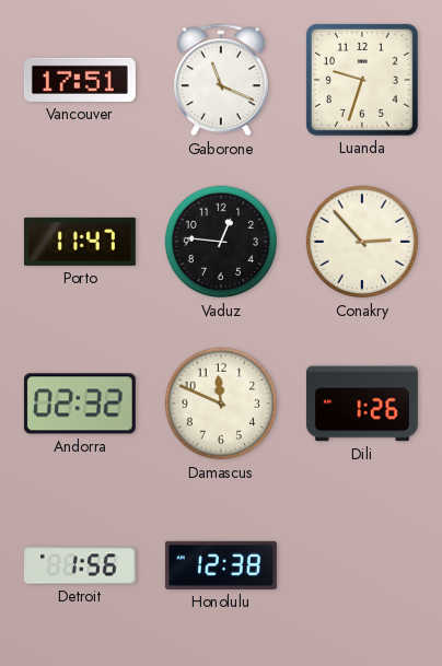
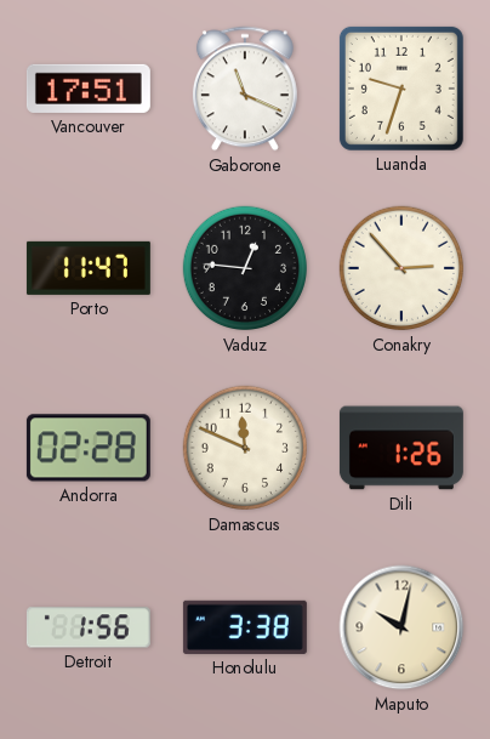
Andorra: 02:32 -> 02:28
Honolulu: 12:38 -> 3:38
Maputo: none -> 10:02
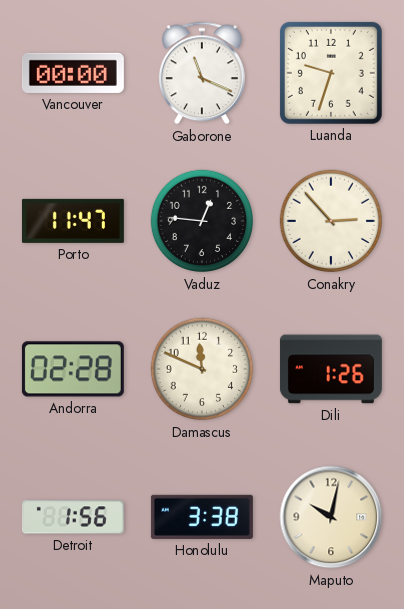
Vancouver: 17:51 -> 00:00
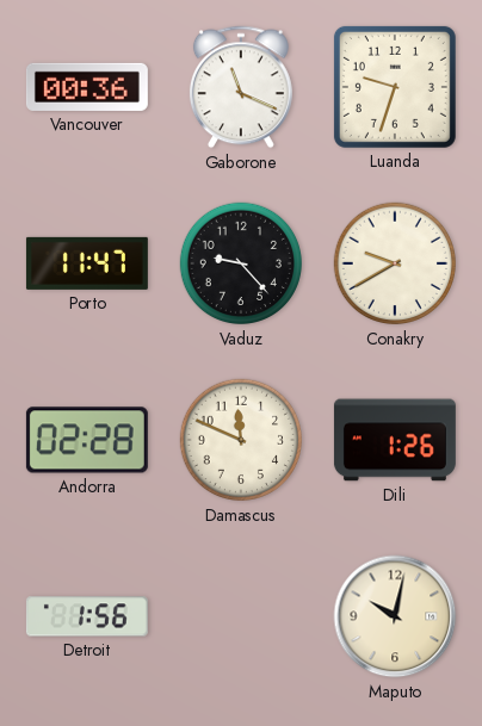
Vancouver: 00:00 -> 00:36
Vaduz: 12:46 -> 9:23
Conakry: 2:53 -> 9:40
Honolulu: 3:38 -> none
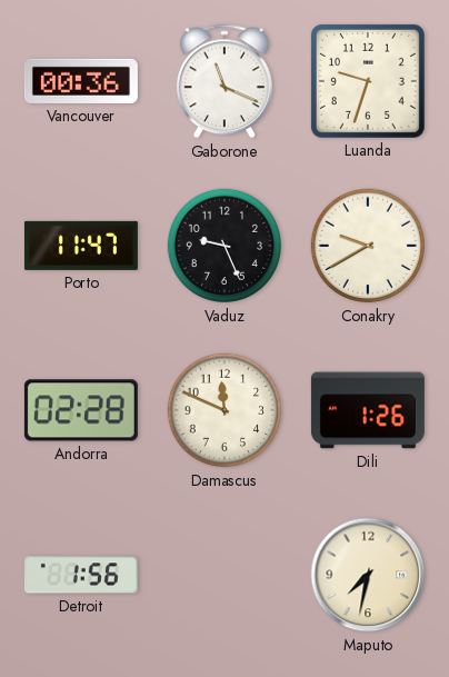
Vaduz: 9:23 -> 9:26
Maputo: 10:02 -> 7:32
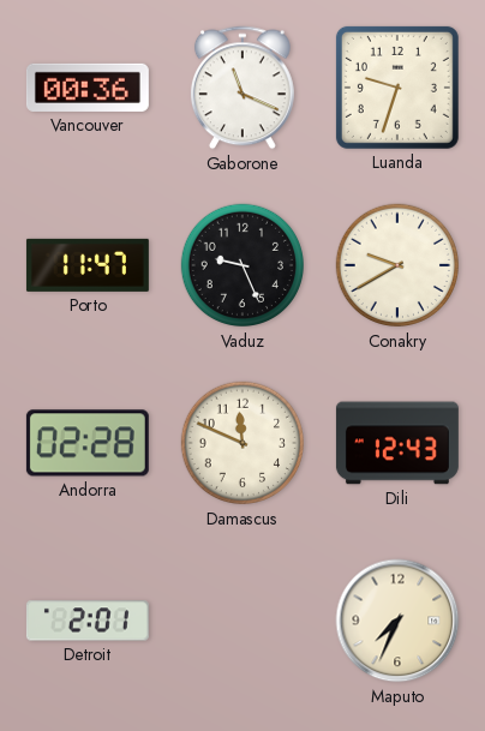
Dili: 1:26 -> 12:43
Detroit: 1:56 -> 2:01
Maputo: 7:32 -> 7:34
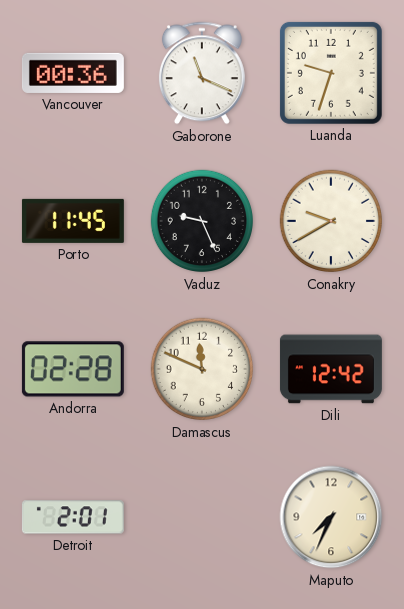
Porto: 11:47 -> 11:45
Dili: 12:43 -> 12:42
